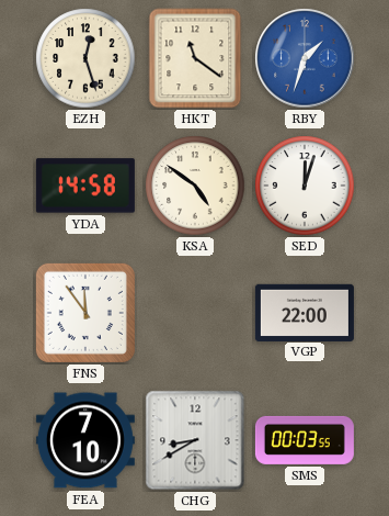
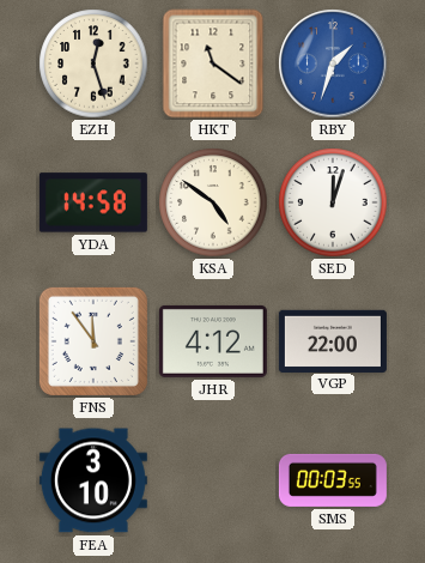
JHR: none -> 4:12
FEA: 7:10 -> 3:10
CHG: 8:40 -> none
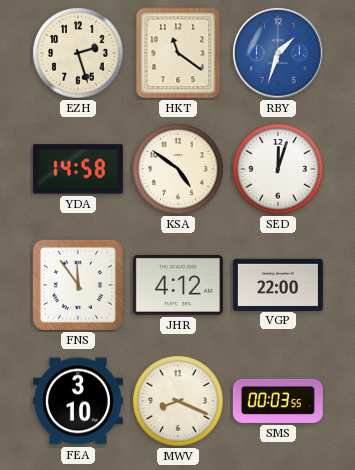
EZH: 12:27 -> 2:27
MWV: none -> 8:19
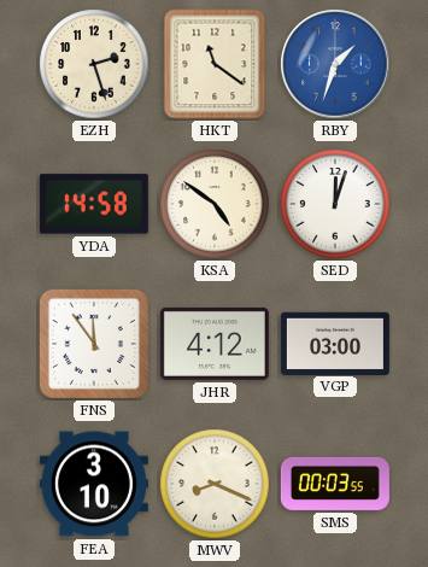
VGP: 22:00 -> 03:00
